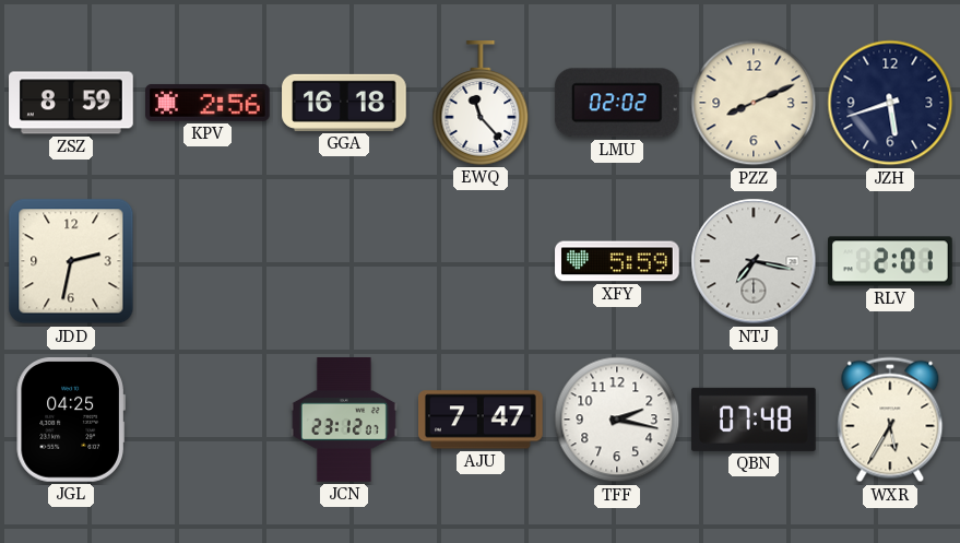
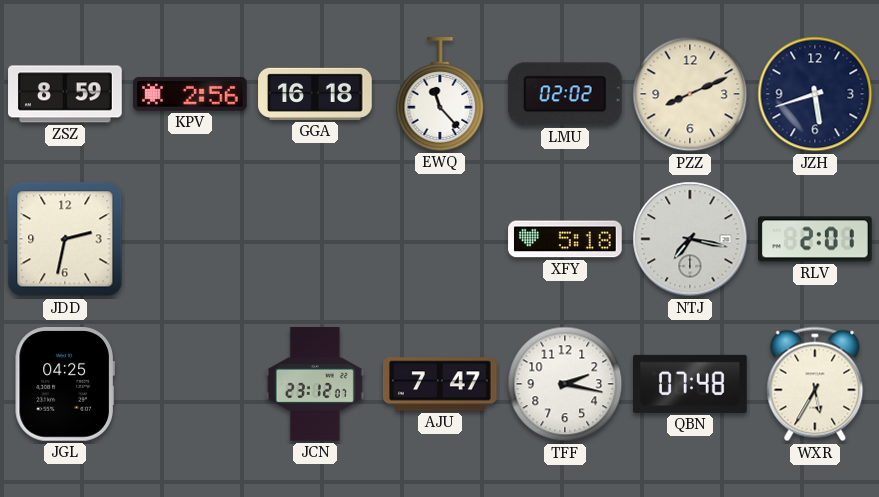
XFY: 5:59 -> 5:18
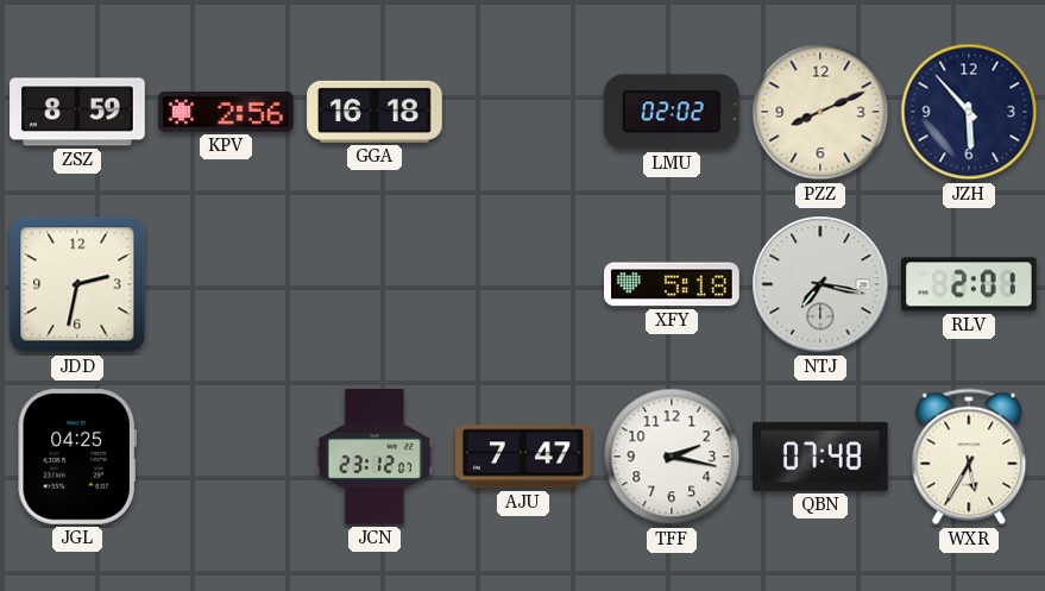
EWQ: 11:23 -> none
JZH: 5:42 -> 5:53
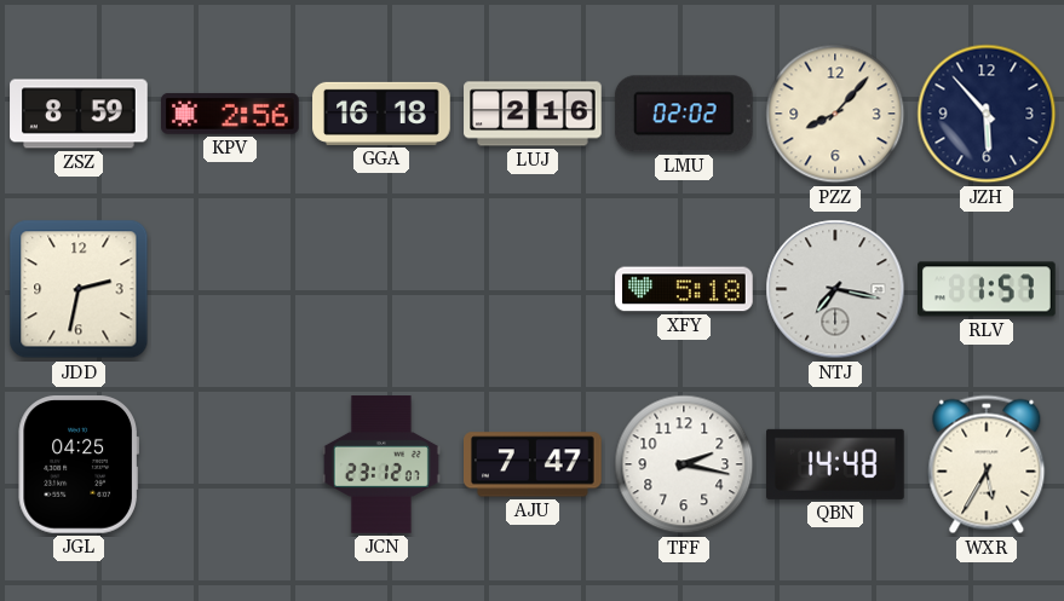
LUJ: none -> 2:16
PZZ: 8:11 -> 8:07
RLV: 2:01 -> 1:57
QBN: 07:48 -> 14:48
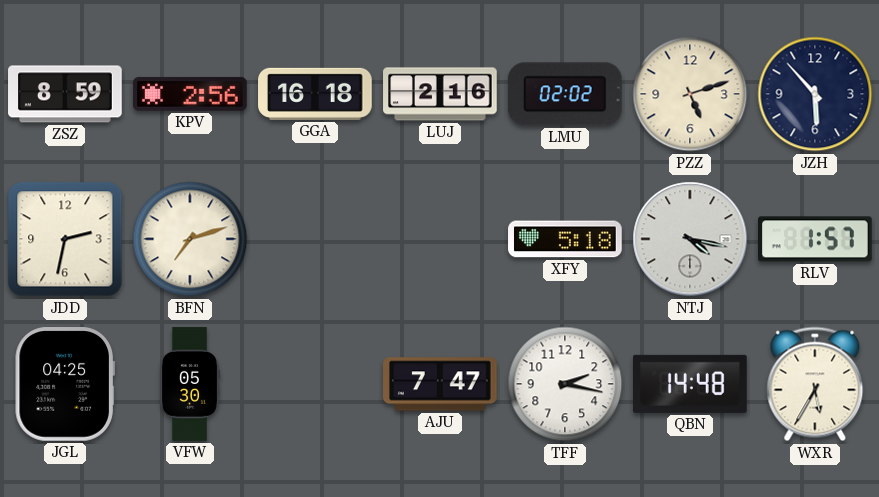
PZZ: 8:07 -> 5:12
BFN: none -> 7:12
NTJ: 7:17 -> 4:17
VFW: none -> 05:30
JCN: 23:12 -> none
